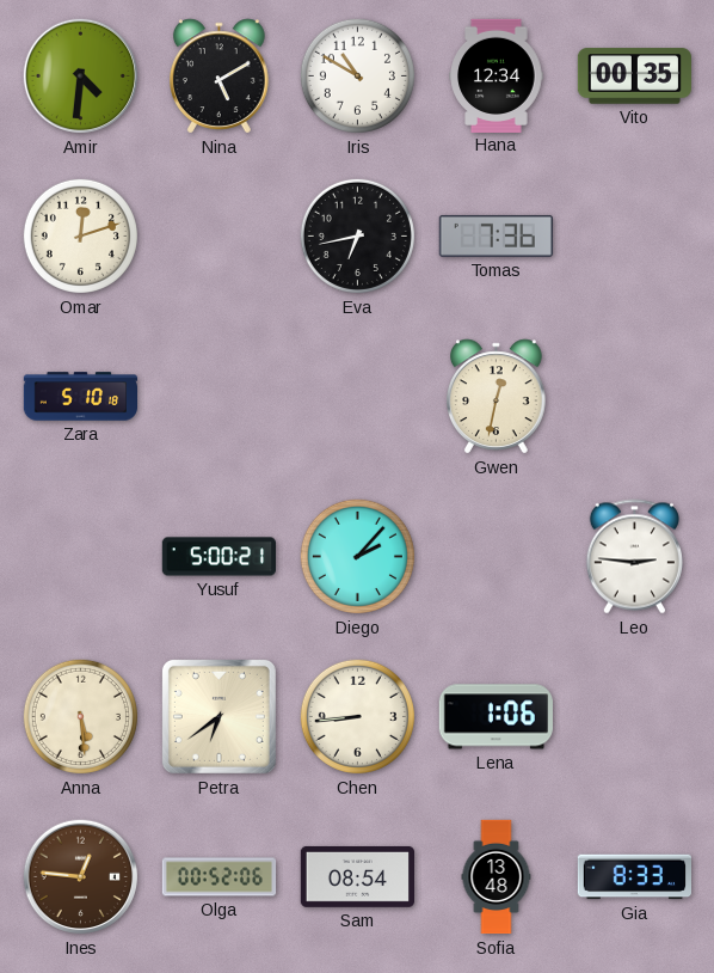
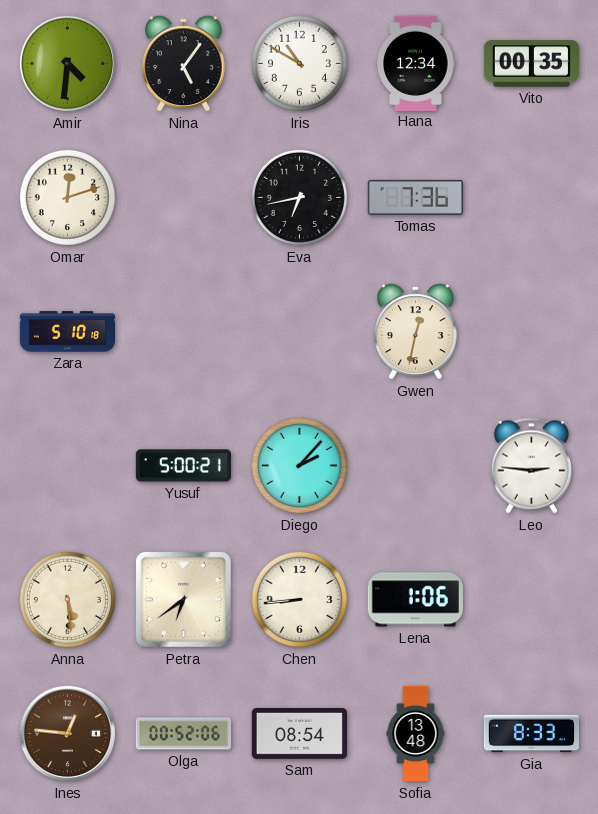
Nina: 5:10 -> 5:06
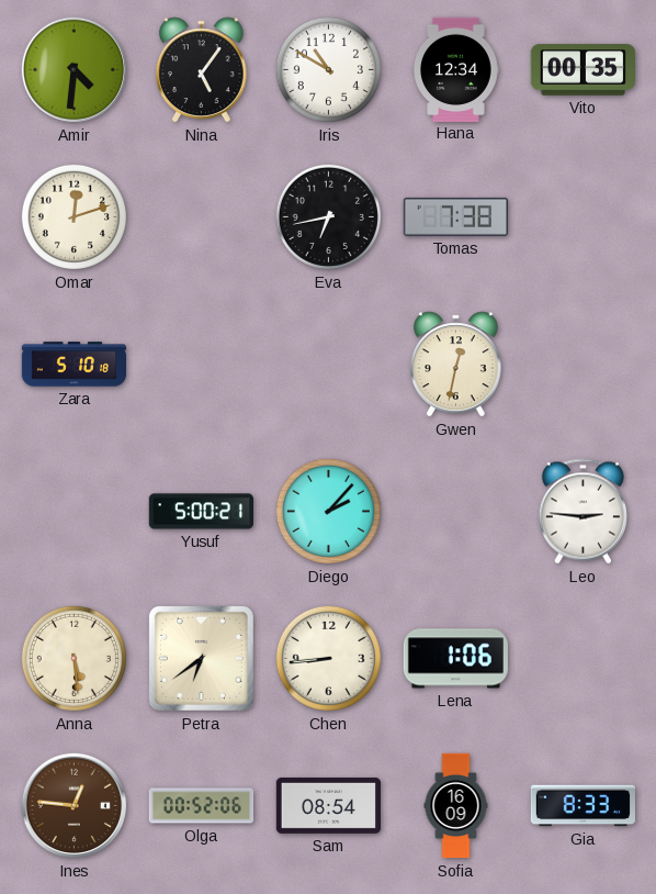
Tomas: 7:36 -> 7:38
Sofia: 13:48 -> 16:09
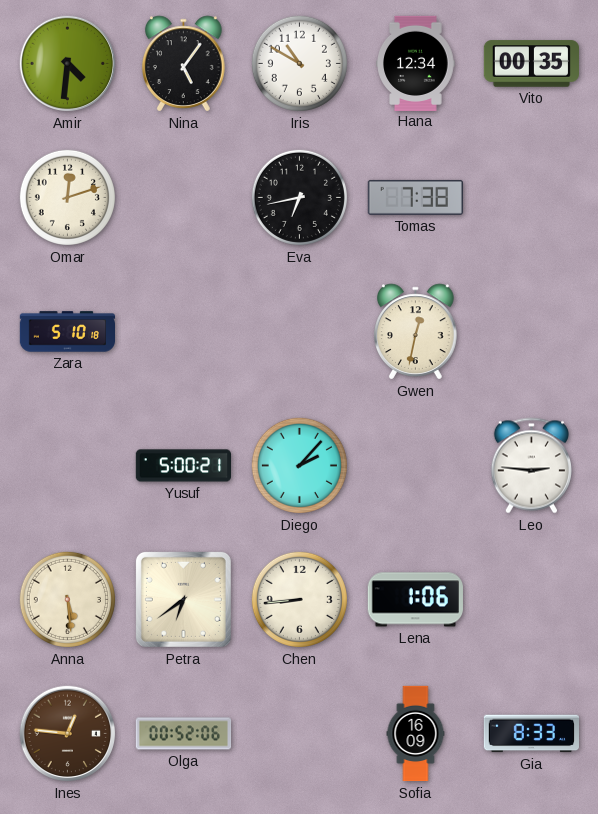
Sam: 08:54 -> none
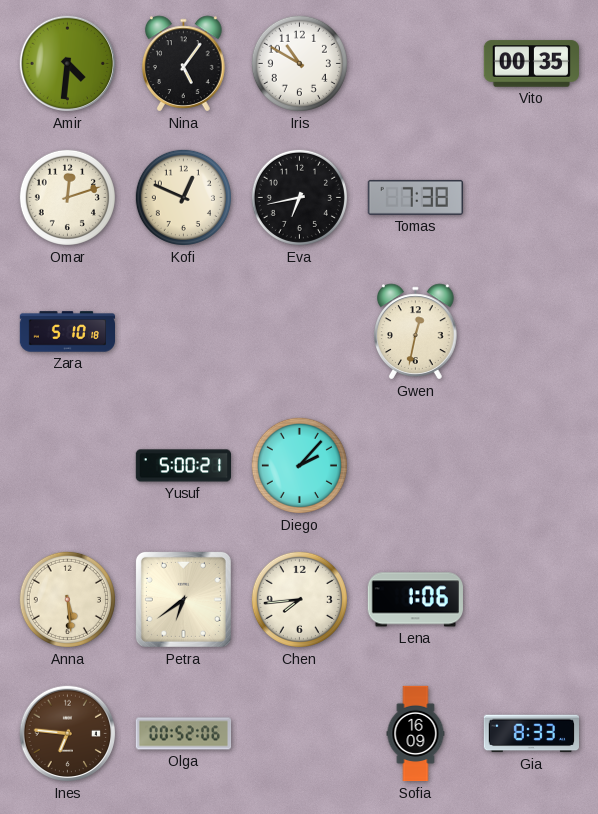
Hana: 12:34 -> none
Kofi: none -> 12:49
Leo: 2:46 -> none
Chen: 8:44 -> 7:44
Ines: 12:46 -> 6:46
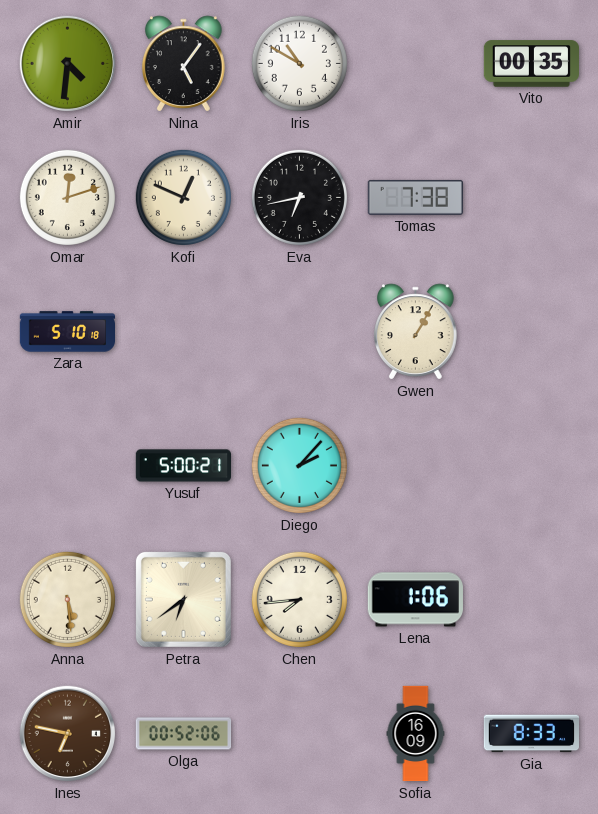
Gwen: 12:32 -> 1:05
Ines: 6:46 -> 6:47
